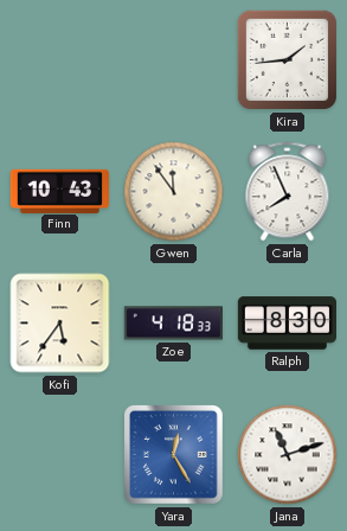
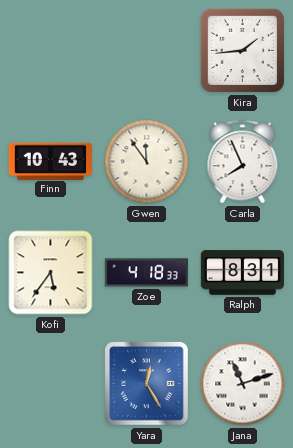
Ralph: 8:30 -> 8:31
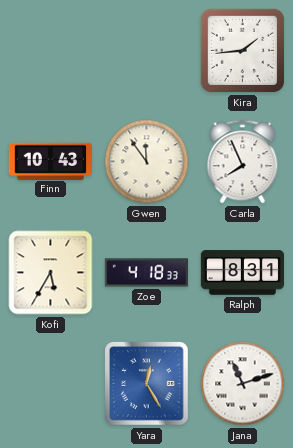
Kofi: 5:36 -> 5:35
